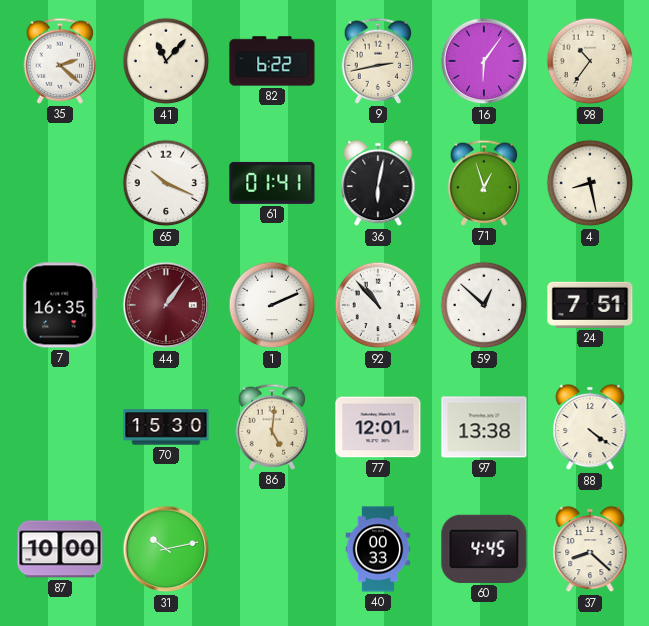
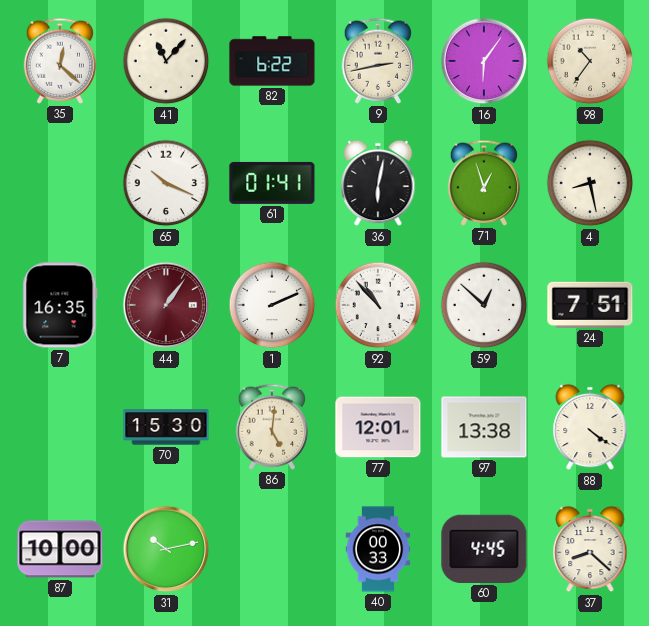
35: 2:22 -> 12:22
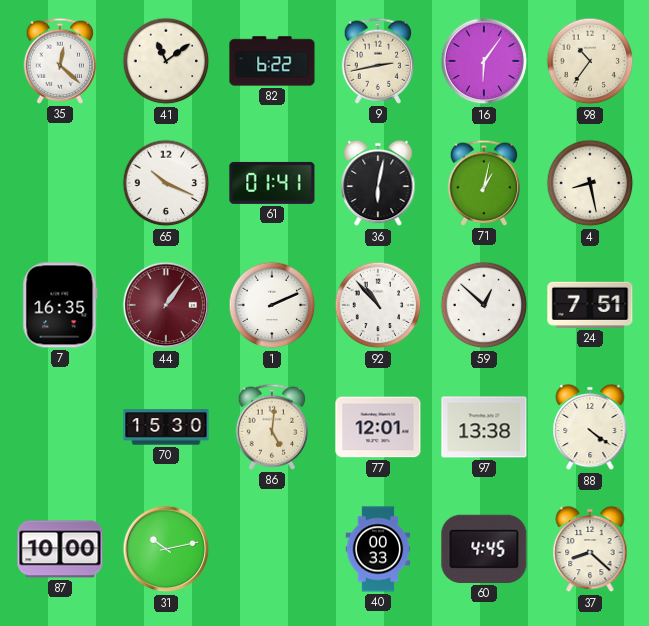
41: 11:07 -> 11:09
71: 12:57 -> 1:02
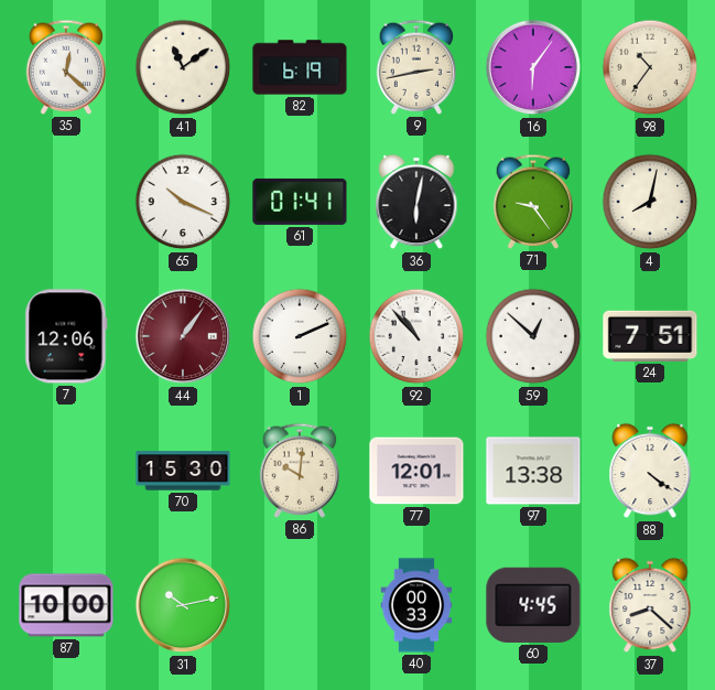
82: 6:22 -> 6:19
71: 1:02 -> 9:24
4: 8:28 -> 8:02
7: 16:35 -> 12:06
86: 5:01 -> 10:01
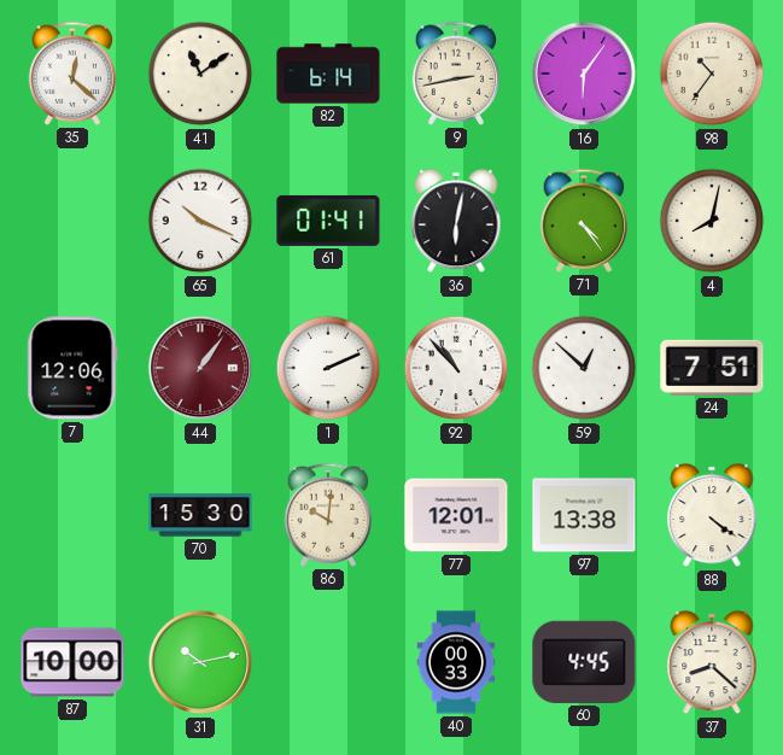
82: 6:19 -> 6:14
71: 9:24 -> 4:24
